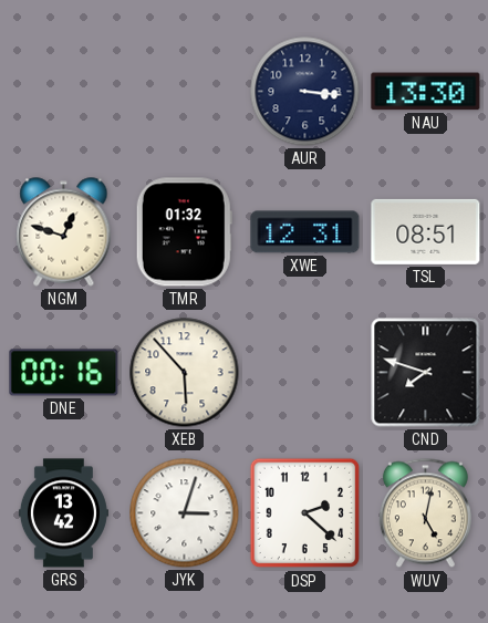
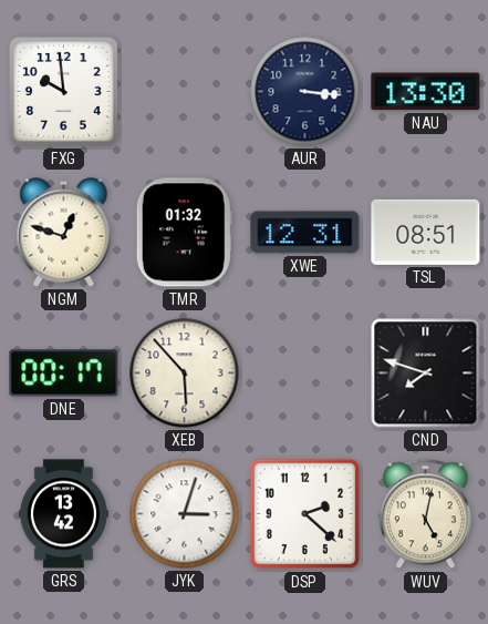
FXG: none -> 9:59
DNE: 00:16 -> 00:17
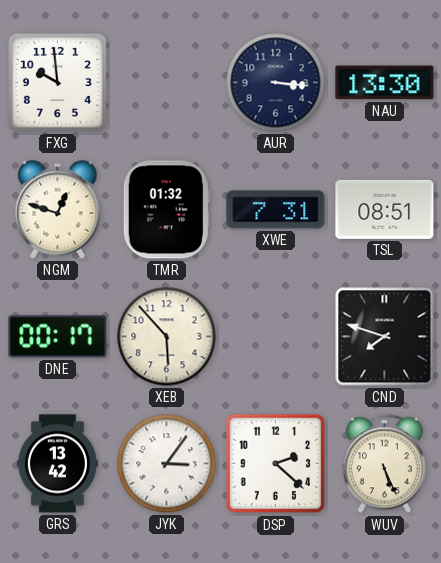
XWE: 12:31 -> 7:31
JYK: 3:03 -> 3:06
WUV: 5:02 -> 5:26
